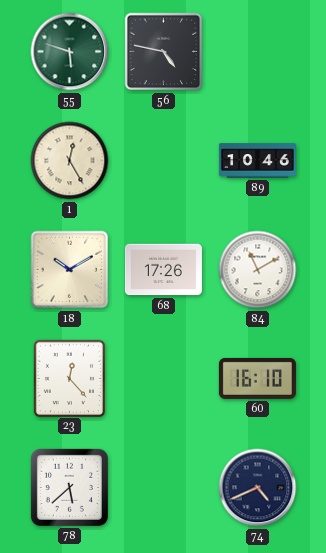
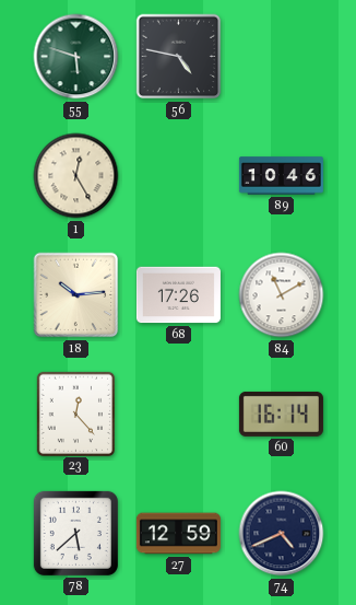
18: 10:10 -> 10:14
60: 16:10 -> 16:14
27: none -> 12:59
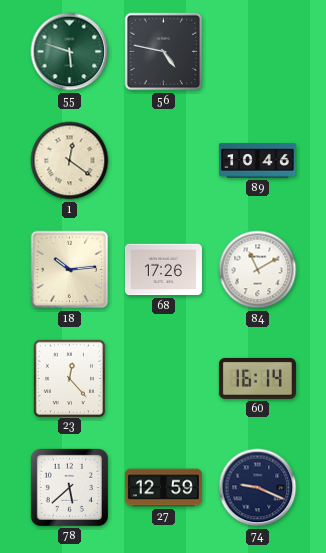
1: 12:25 -> 12:21
74: 4:41 -> 9:19
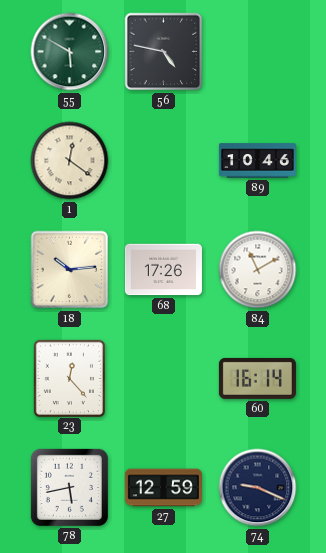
55: 5:48 -> 5:50
78: 5:38 -> 5:43
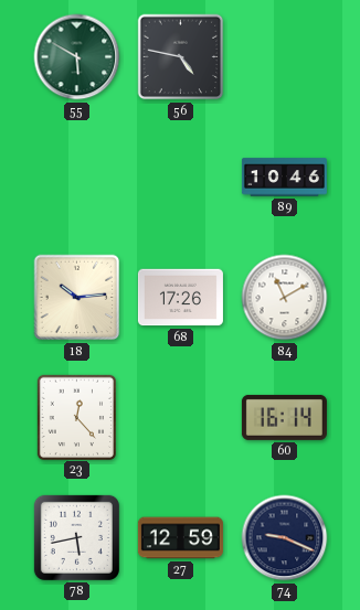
1: 12:21 -> none
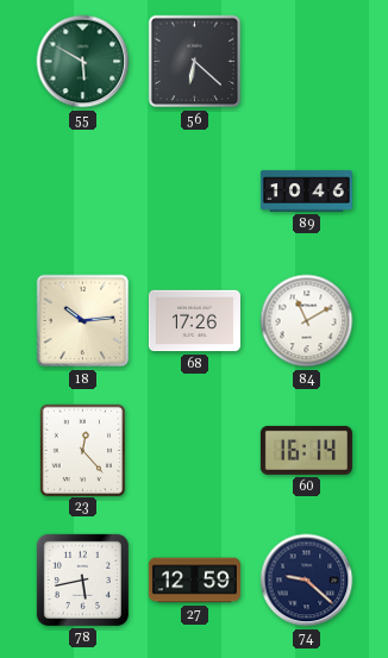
56: 4:47 -> 6:22
74: 9:19 -> 9:22
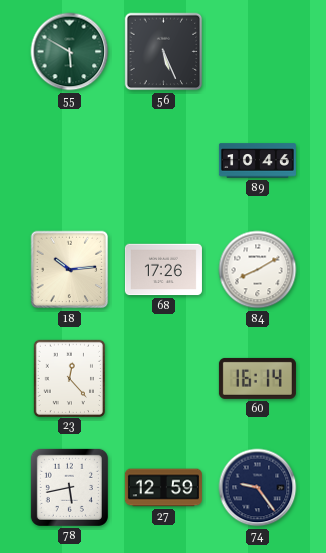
56: 6:22 -> 5:26
84: 11:10 -> 8:10
74: 9:22 -> 9:24
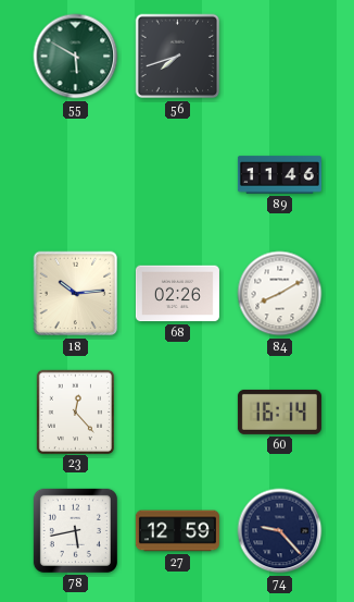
56: 5:26 -> 7:42
89: 10:46 -> 11:46
68: 17:26 -> 02:26
74: 9:24 -> 9:23
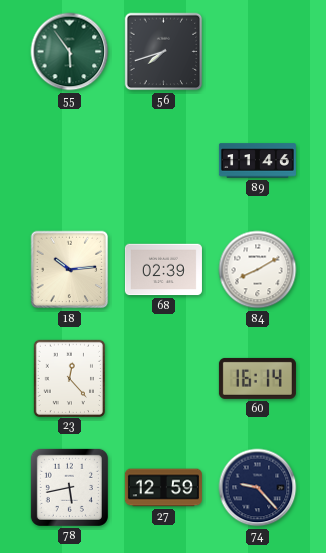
55: 5:50 -> 5:54
68: 02:26 -> 02:39
